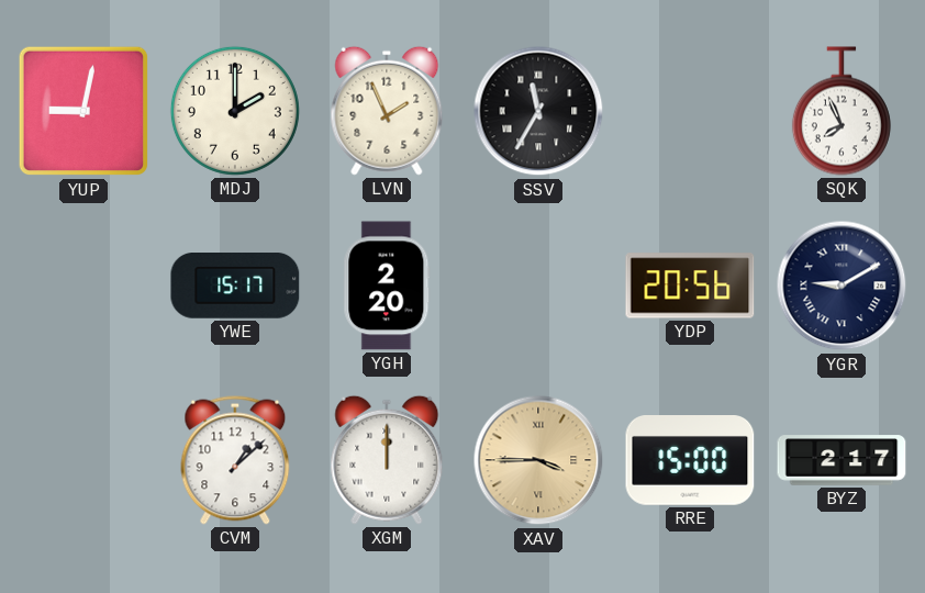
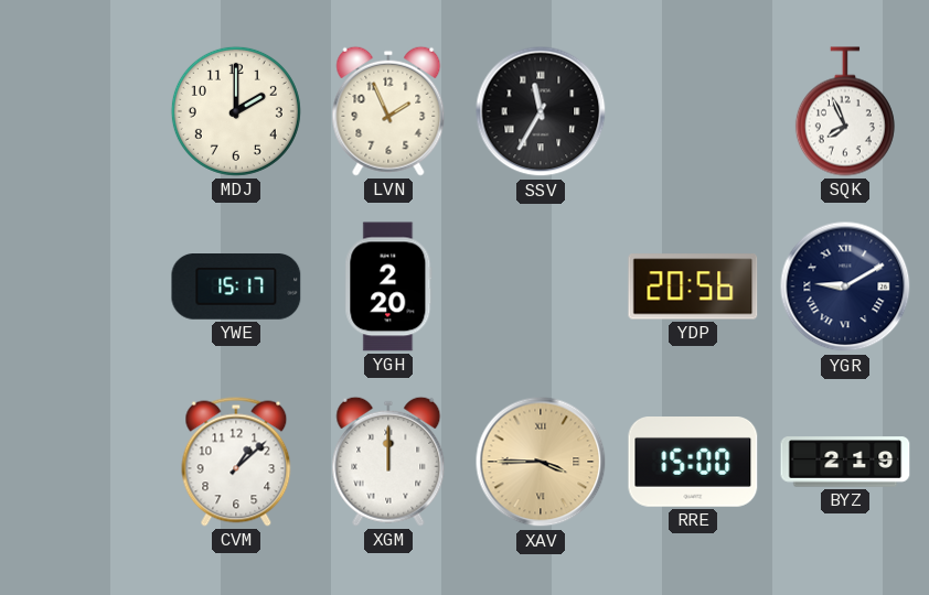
YUP: 9:02 -> none
BYZ: 2:17 -> 2:19
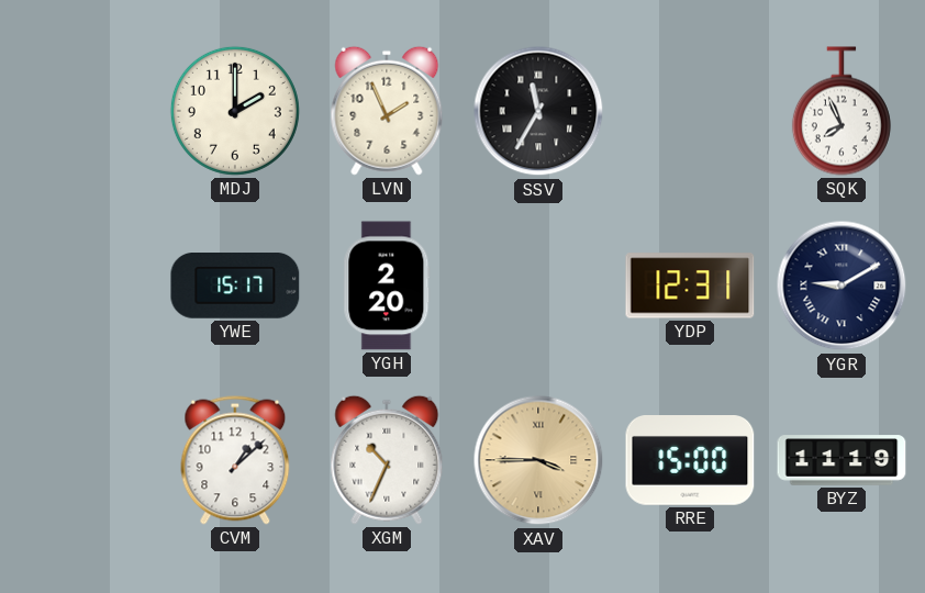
YDP: 20:56 -> 12:31
XGM: 12:00 -> 10:34
BYZ: 2:19 -> 11:19
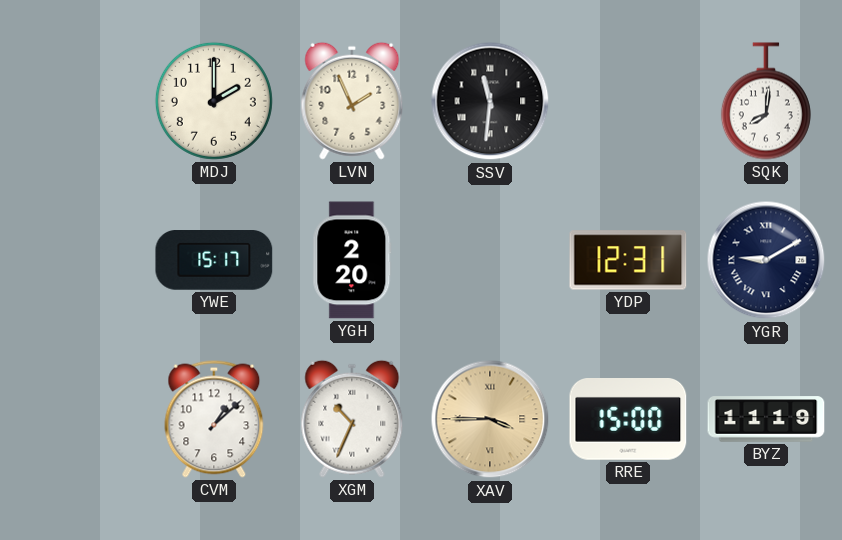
SSV: 11:35 -> 11:31
SQK: 7:56 -> 8:01
